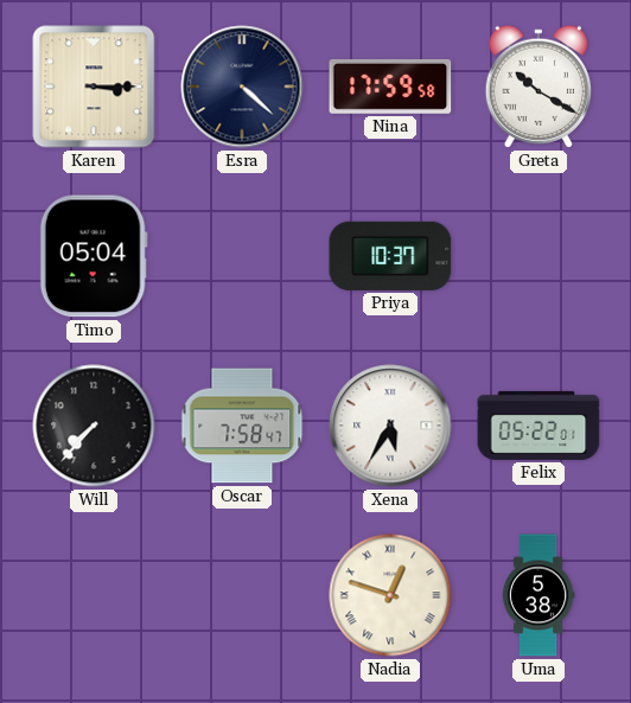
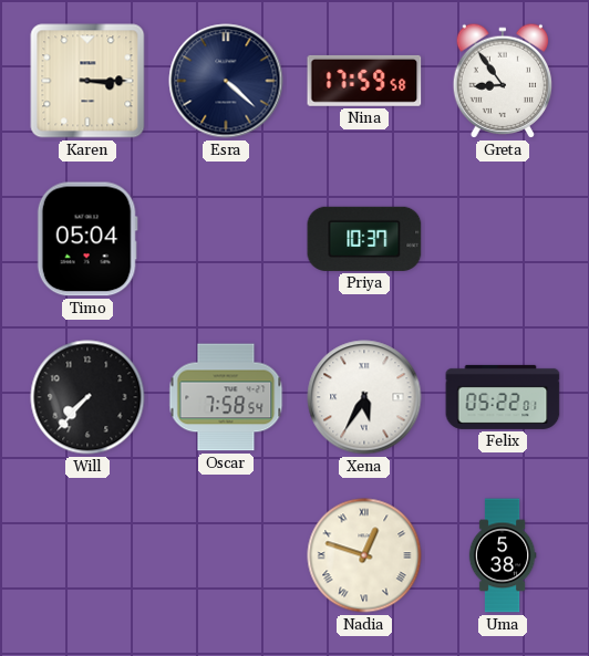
Greta: 10:20 -> 8:54
Oscar: 7:58:47 -> 7:58:54
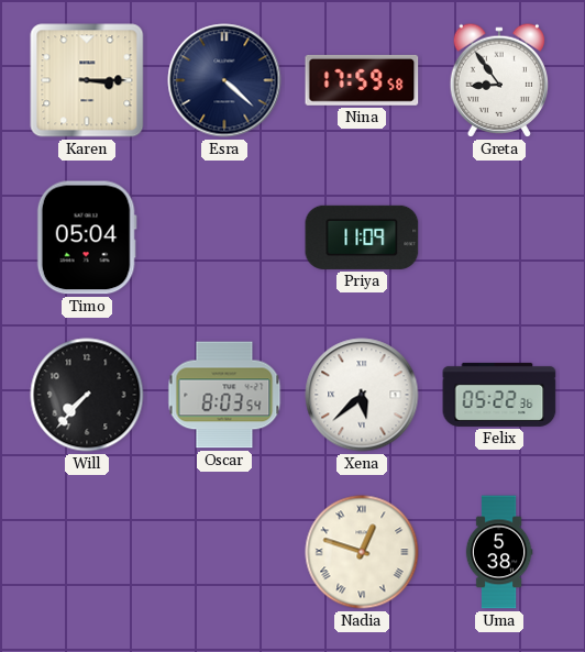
Priya: 10:37 -> 11:09
Oscar: 7:58 -> 8:03
Xena: 5:35 -> 5:38
Felix: 05:22:01 -> 05:22:36
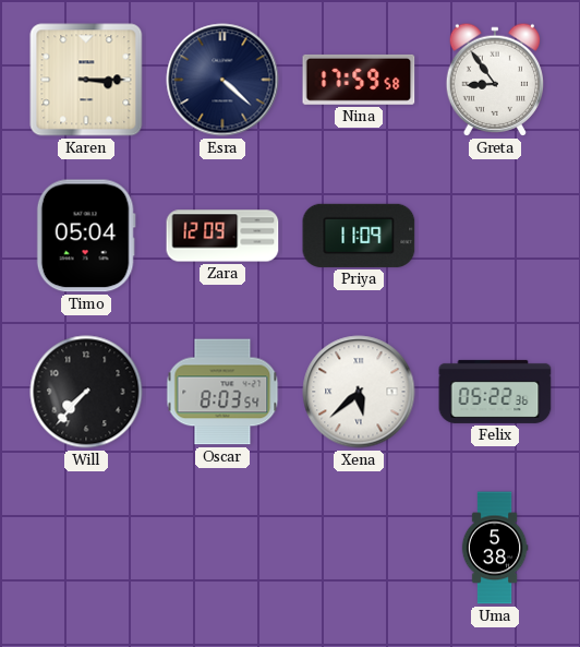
Zara: none -> 12:09
Nadia: 12:48 -> none
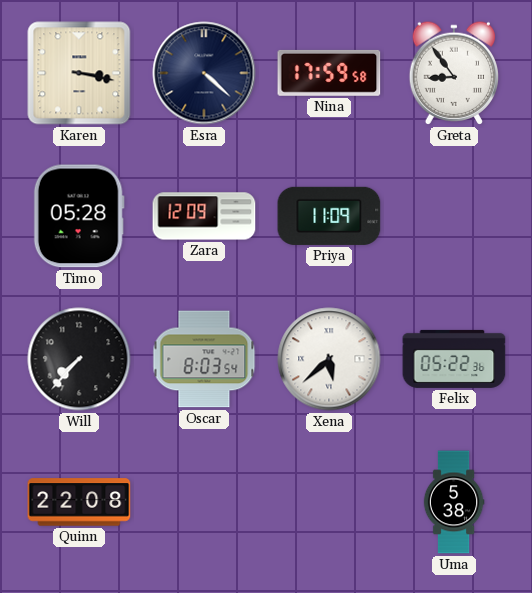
Karen: 3:15 -> 3:17
Timo: 05:04 -> 05:28
Quinn: none -> 22:08
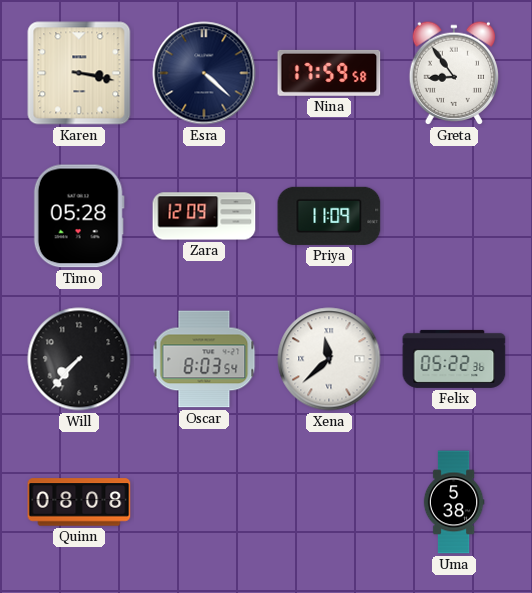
Xena: 5:38 -> 11:38
Quinn: 22:08 -> 08:08
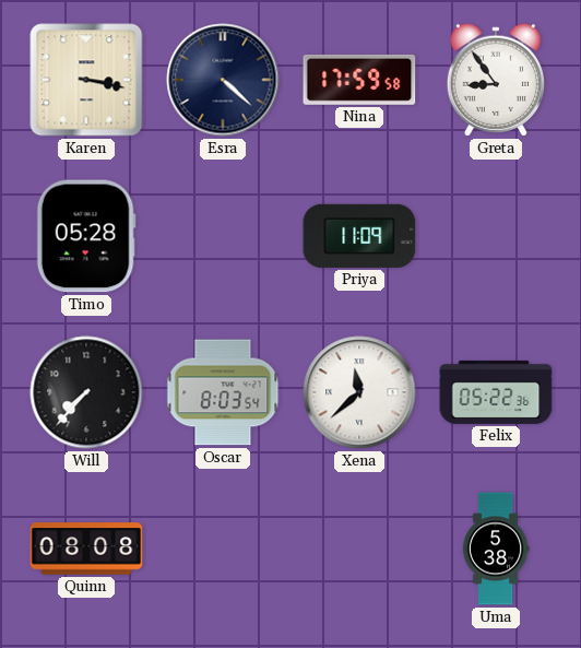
Zara: 12:09 -> none
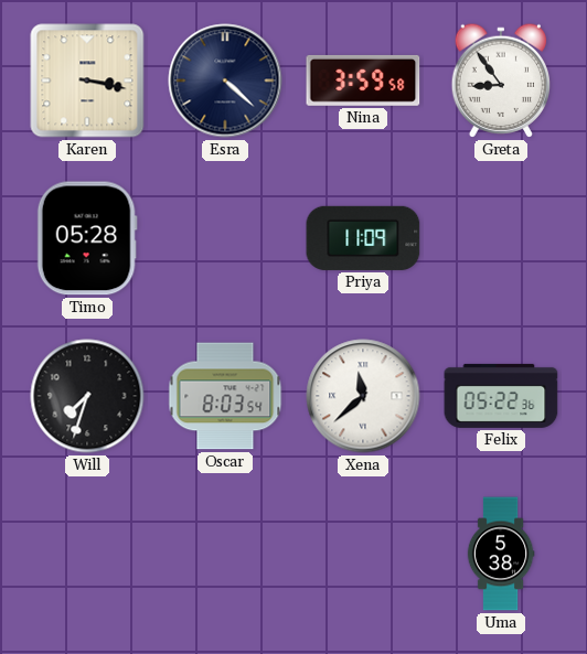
Nina: 17:59 -> 3:59
Will: 7:37 -> 7:33
Quinn: 08:08 -> none
